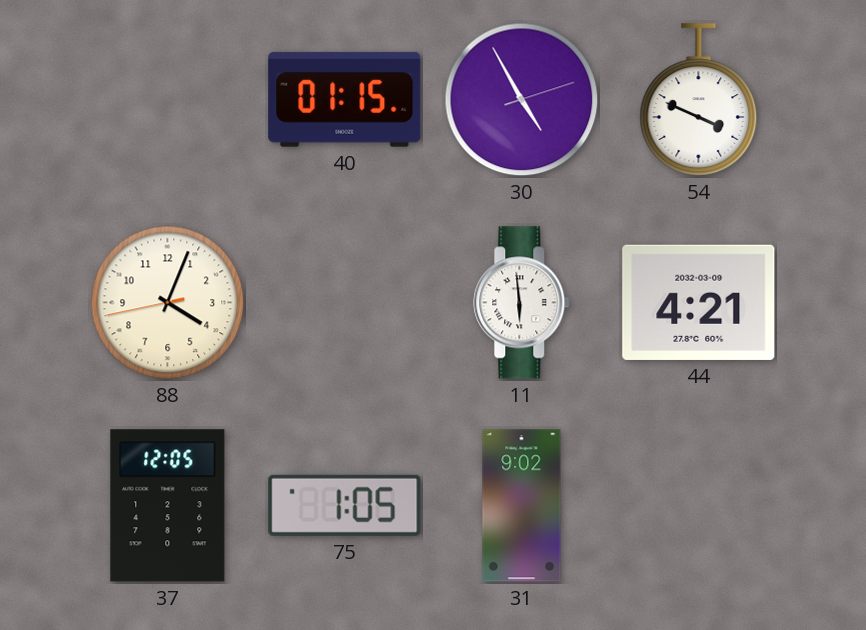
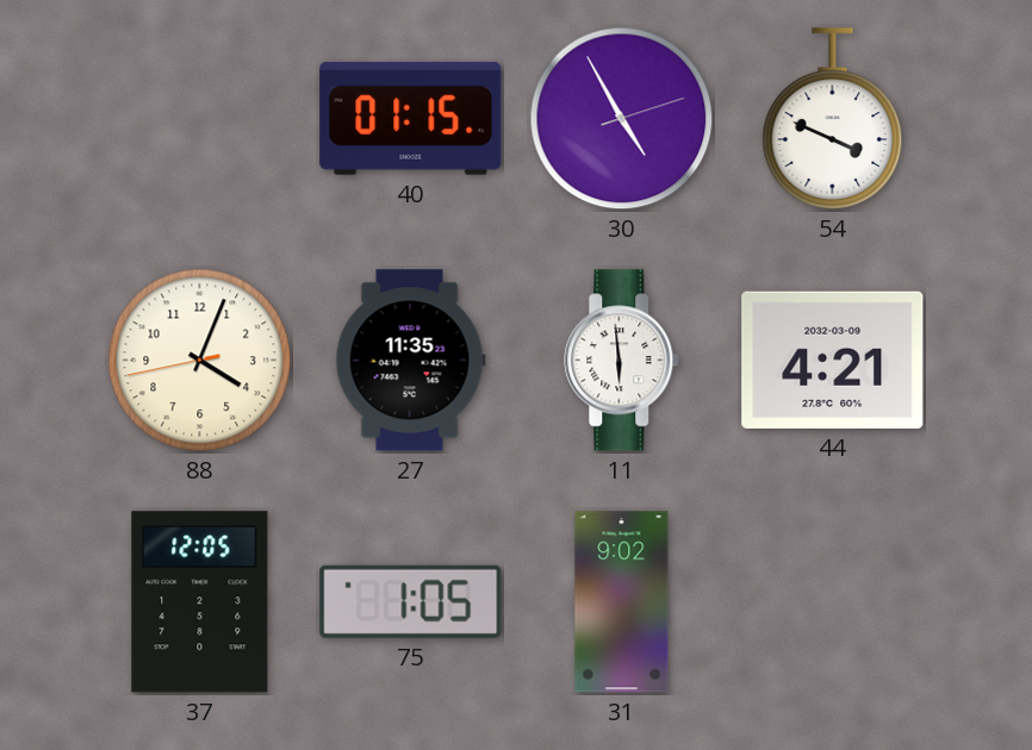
27: none -> 11:35
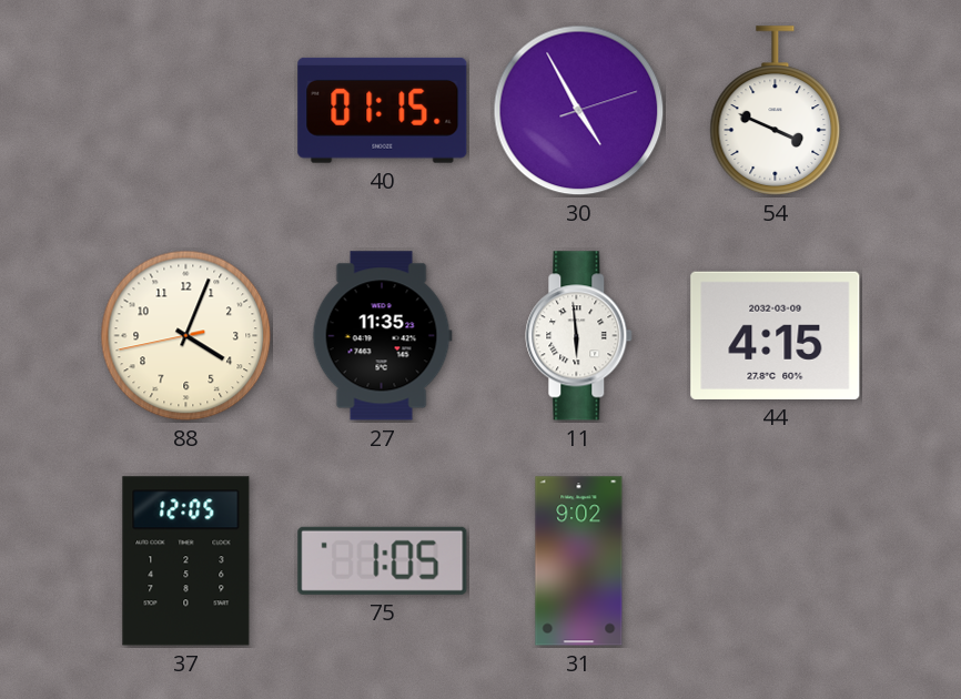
44: 4:21 -> 4:15
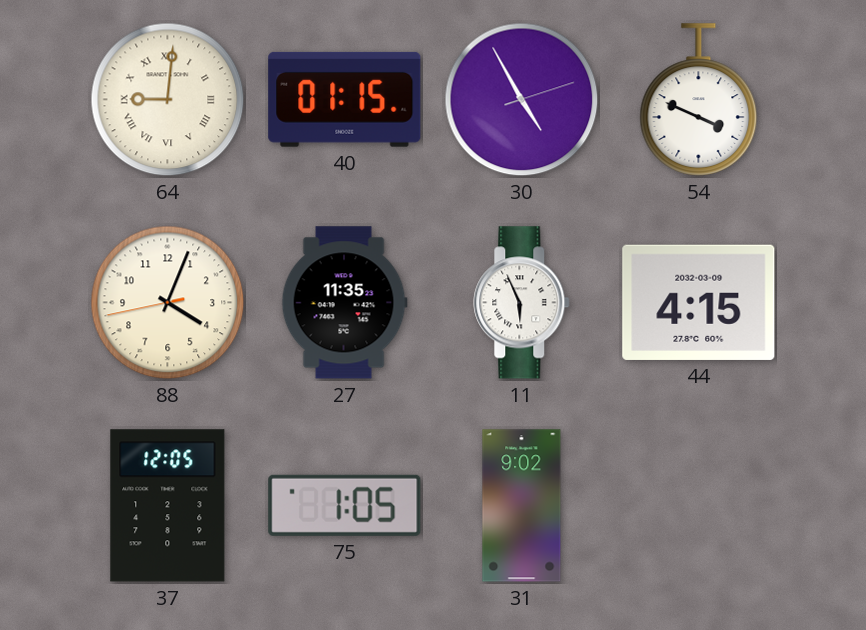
64: none -> 9:01
11: 5:59 -> 5:56
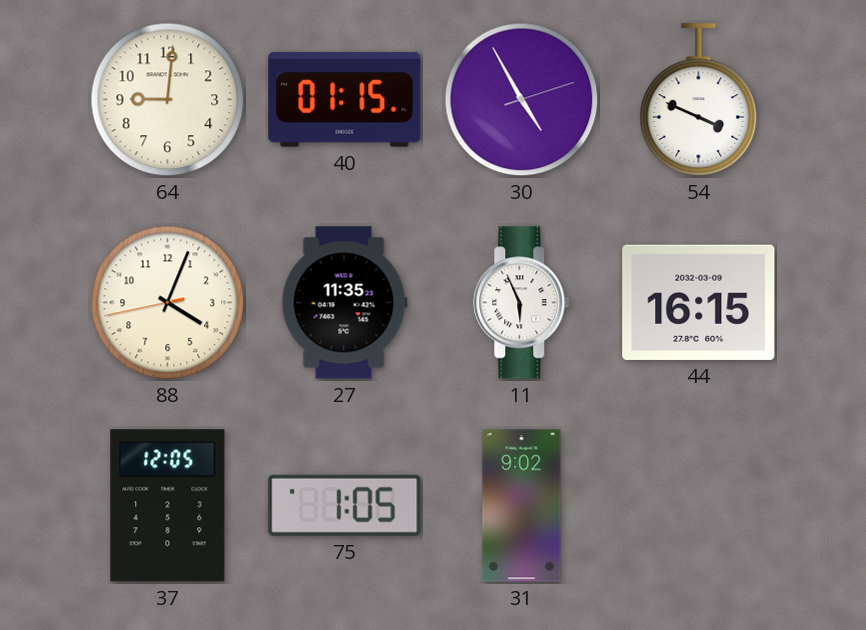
64 numerals: Roman -> Arabic
44: 4:15 -> 16:15
